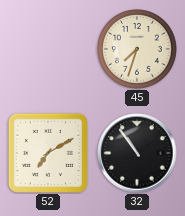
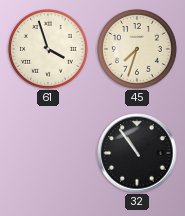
61: none -> 3:57
52: 7:10 -> none
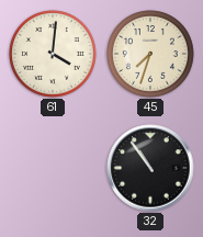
61: 3:57 -> 4:01
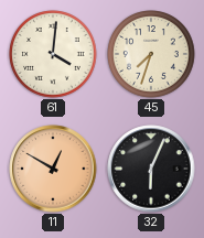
11: none -> 12:50
32: 10:54 -> 6:04
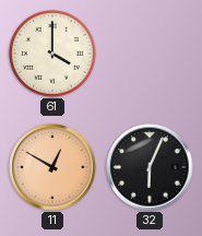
61: 4:01 -> 4:00
45: 7:33 -> none
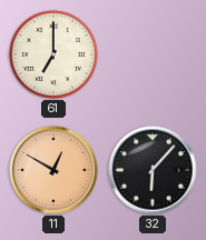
61: 4:00 -> 7:00
32: 6:04 -> 6:07
